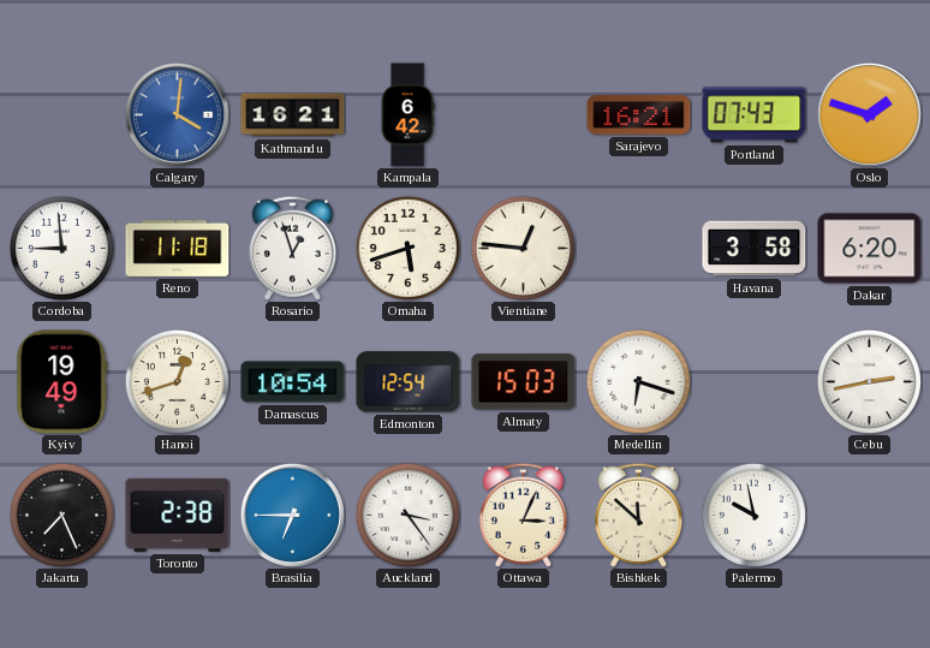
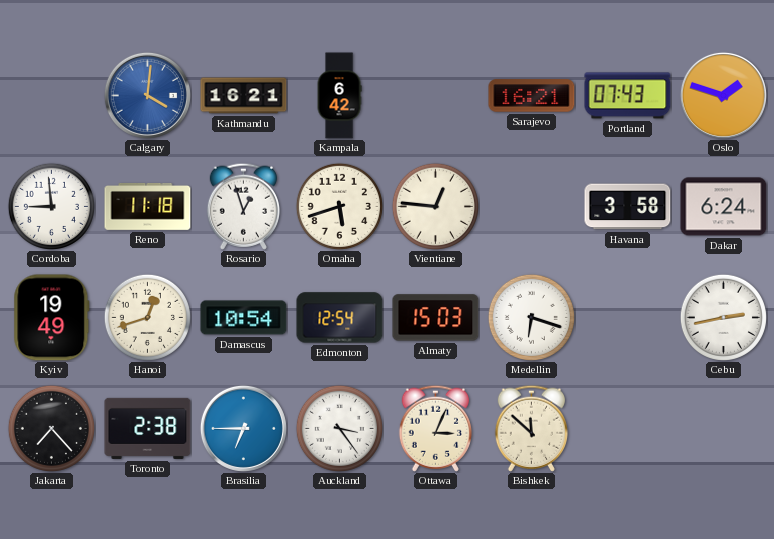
Dakar: 6:20 -> 6:24
Jakarta: 7:26 -> 7:23
Palermo: 9:58 -> none
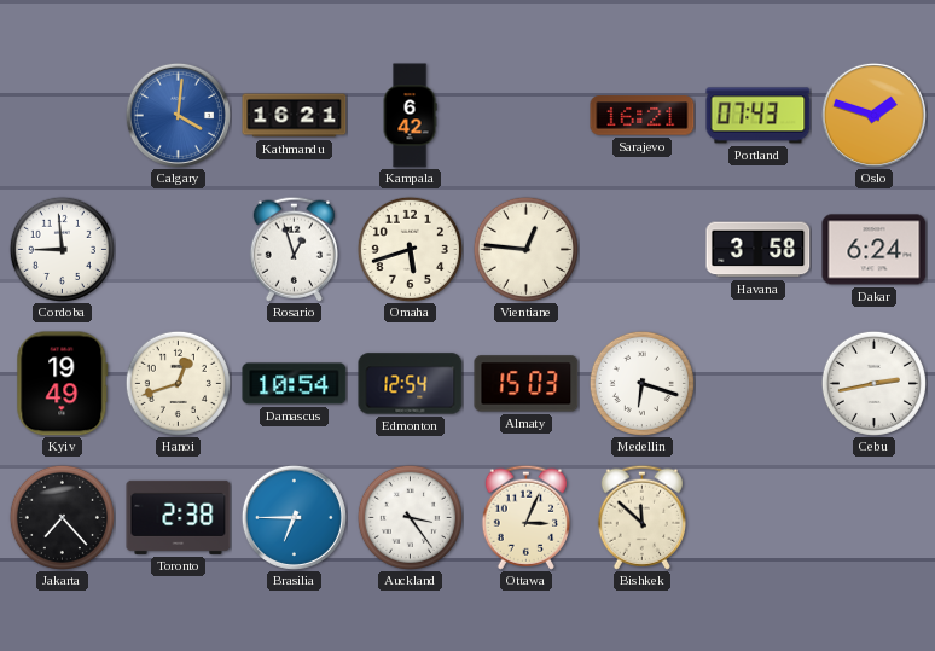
Reno: 11:18 -> none
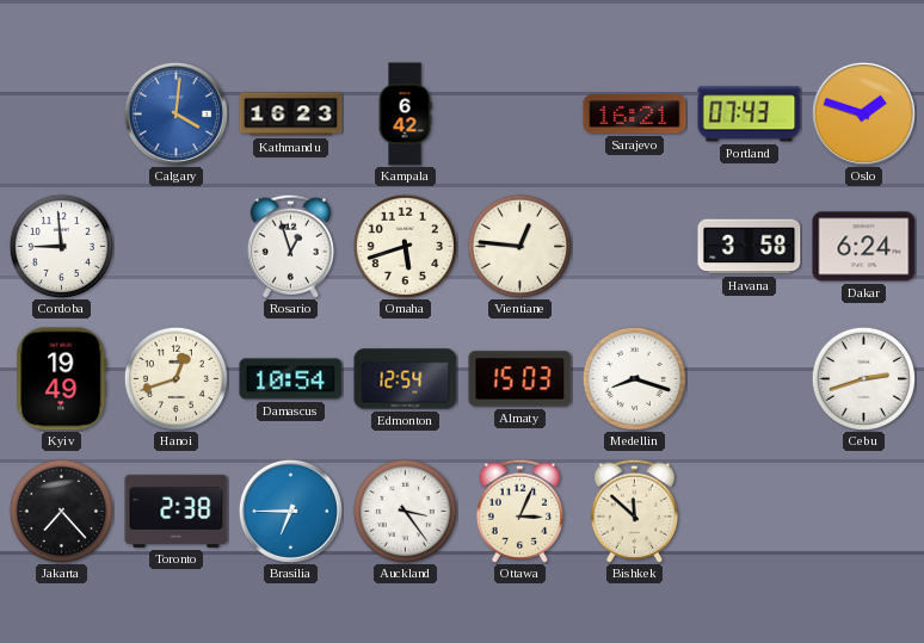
Kathmandu: 16:21 -> 16:23
Medellin: 6:18 -> 8:18
Cebu: 2:43 -> 2:42
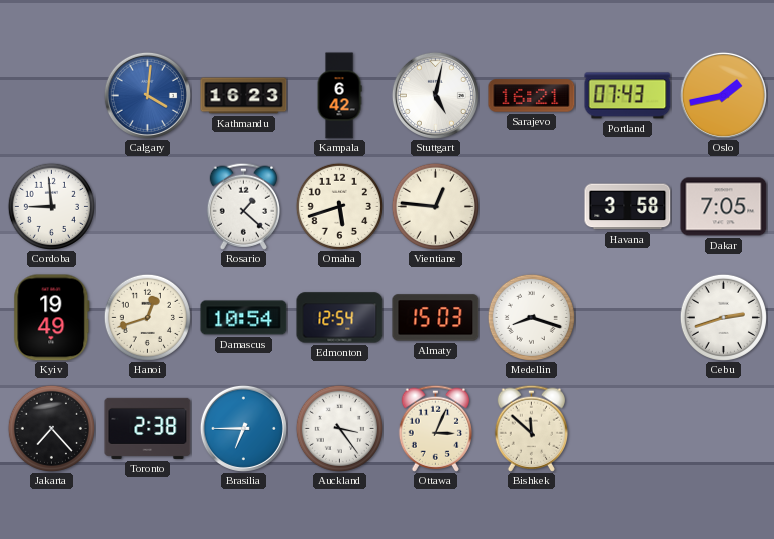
Stuttgart: none -> 5:02
Oslo: 1:48 -> 1:43
Rosario: 12:57 -> 1:22
Dakar: 6:24 -> 7:05
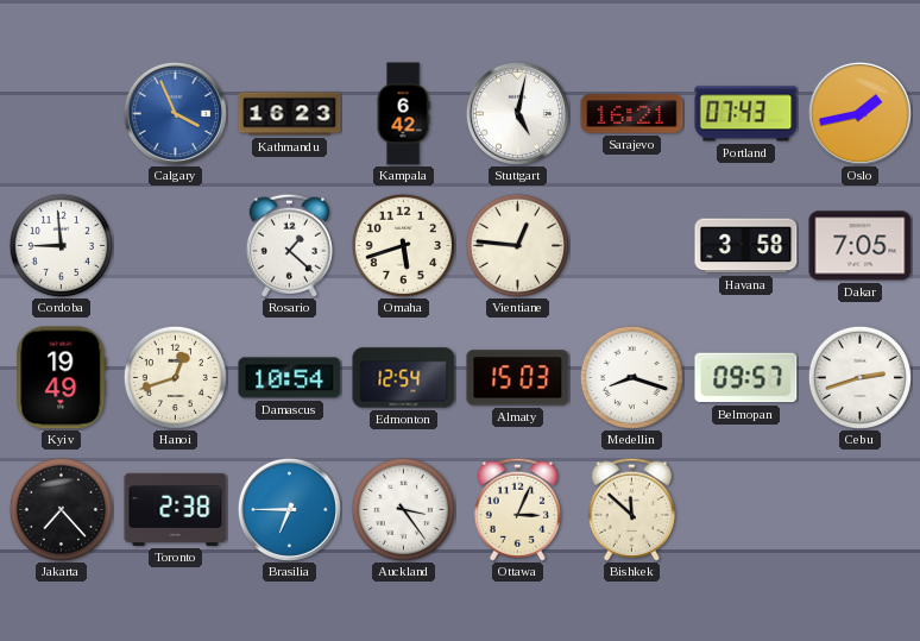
Calgary: 4:01 -> 3:56
Belmopan: none -> 09:57
